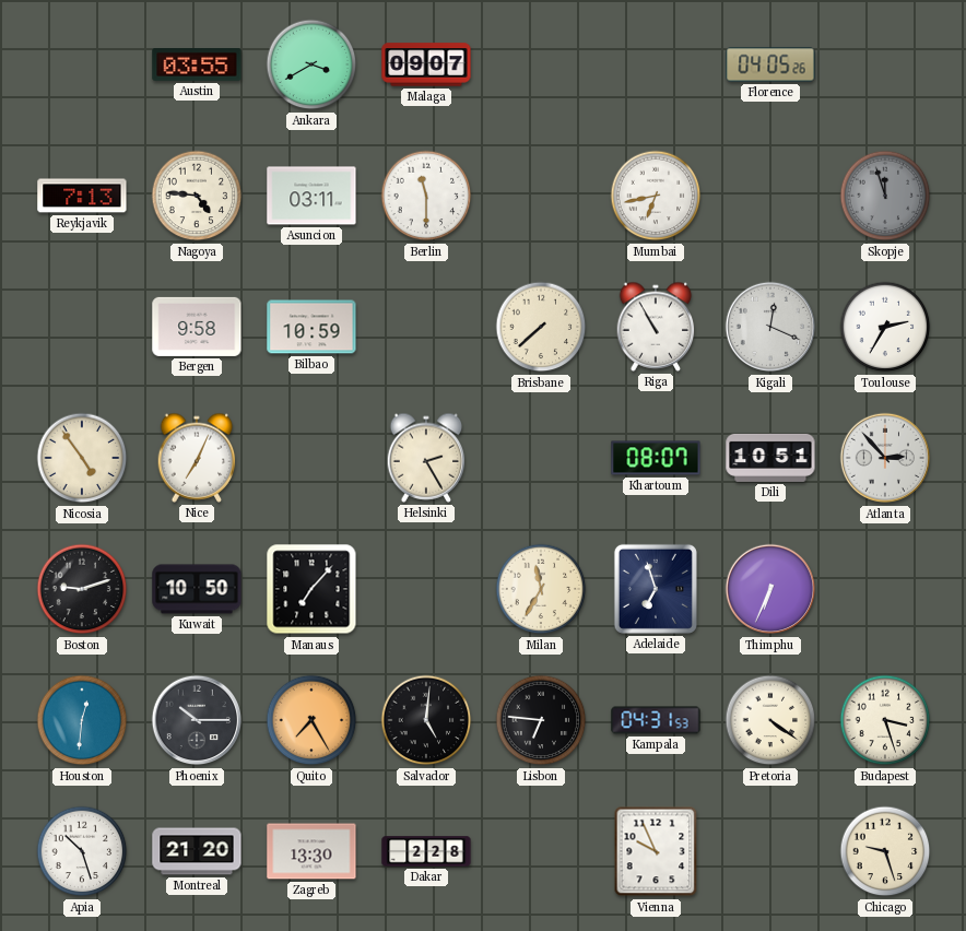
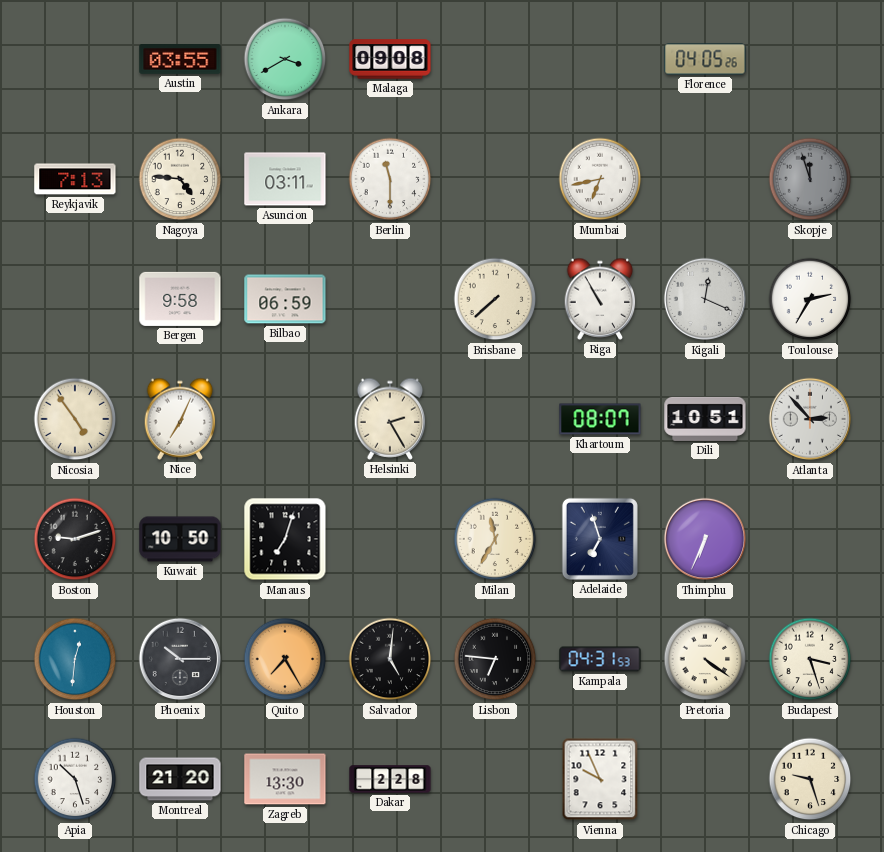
Malaga: 09:07 -> 09:08
Bilbao: 10:59 -> 06:59
Manaus: 7:07 -> 7:03
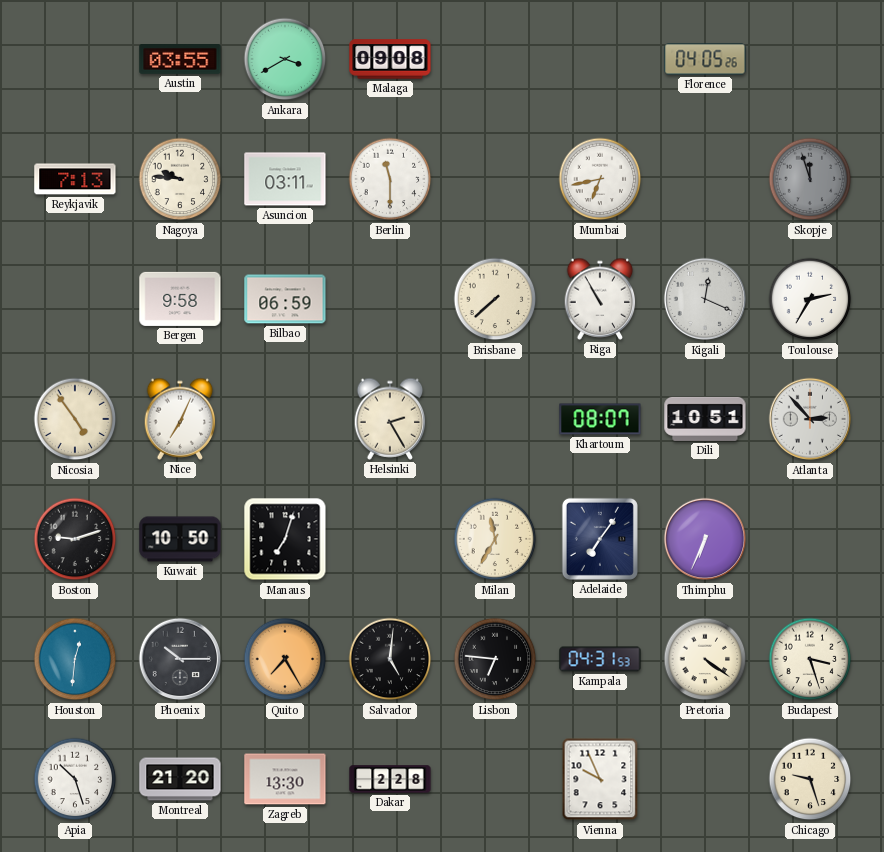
Nagoya: 4:46 -> 9:46
Adelaide: 6:57 -> 7:06
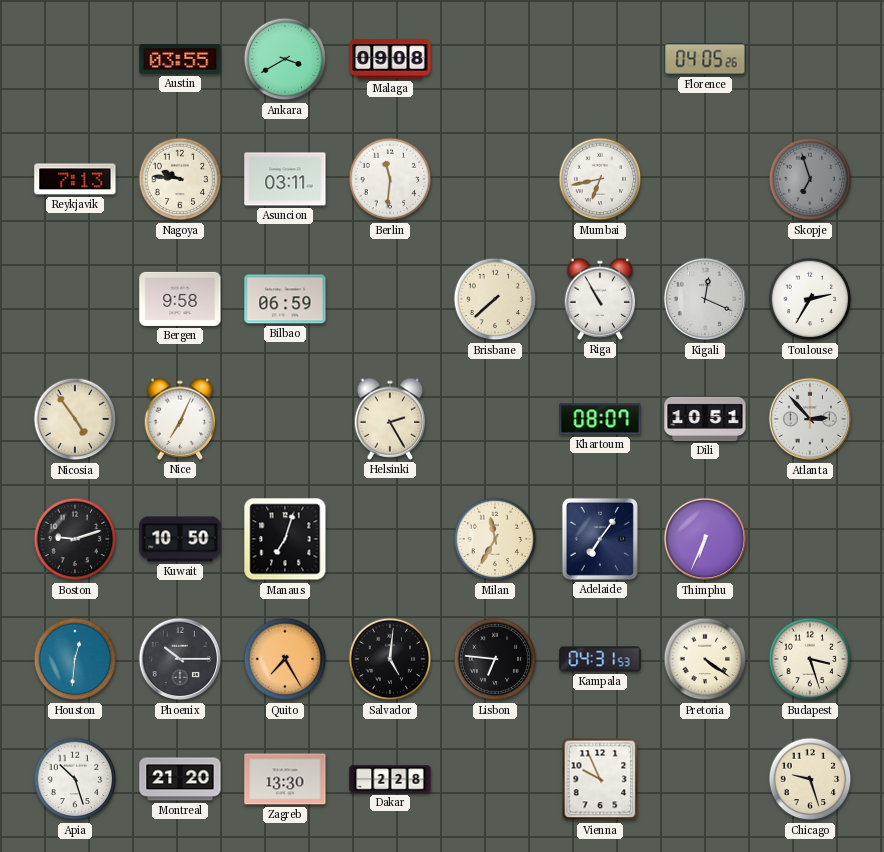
Berlin: 11:30 -> 11:31
Skopje: 11:57 -> 6:57
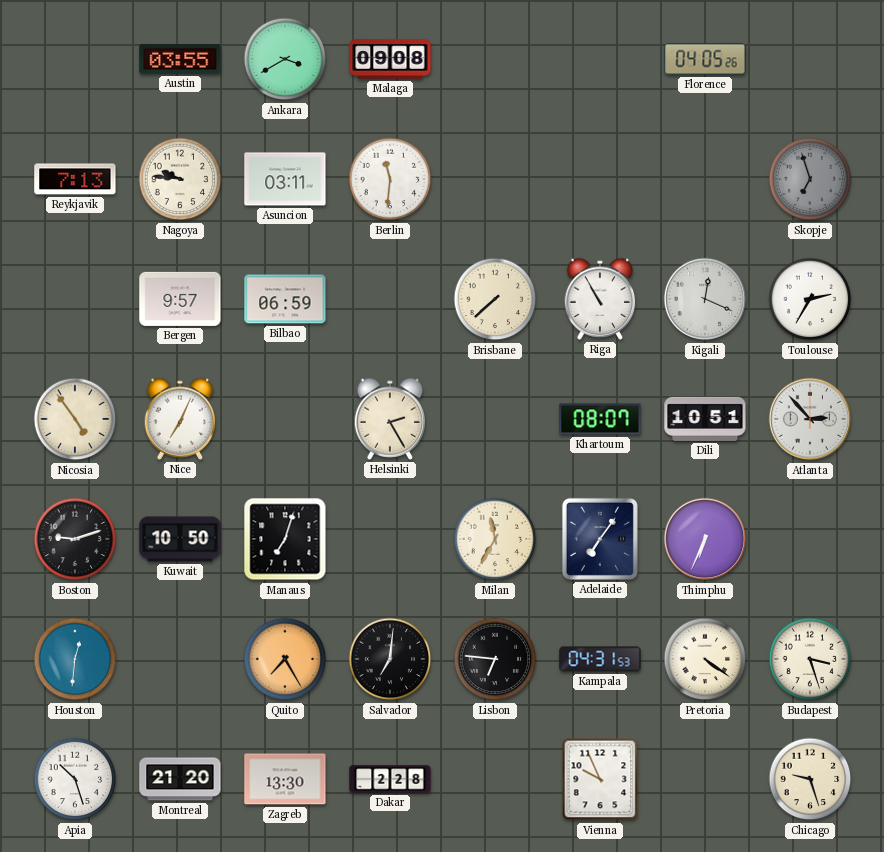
Mumbai: 6:43 -> none
Bergen: 9:58 -> 9:57
Phoenix: 10:15 -> none
Salvador: 5:01 -> 7:01
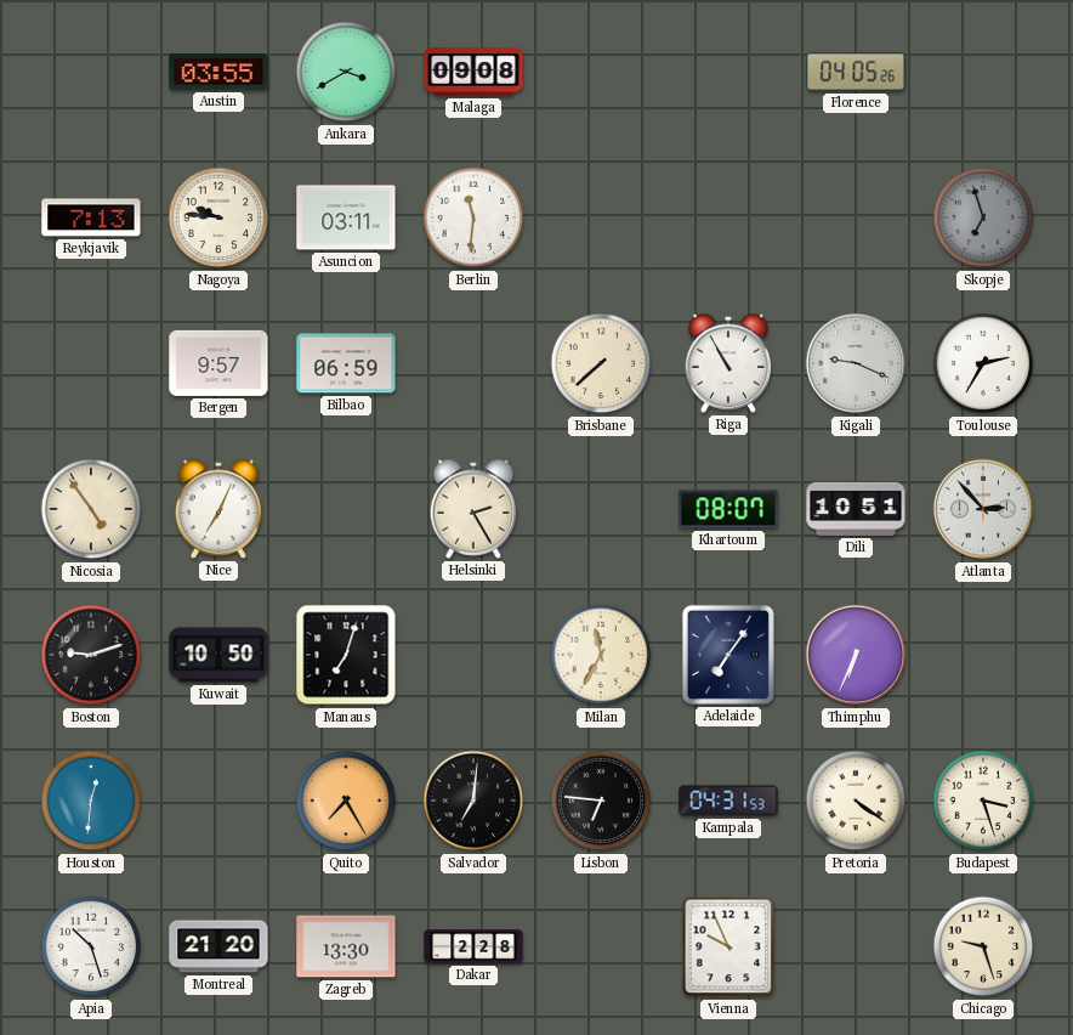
Kigali: 12:19 -> 9:19
